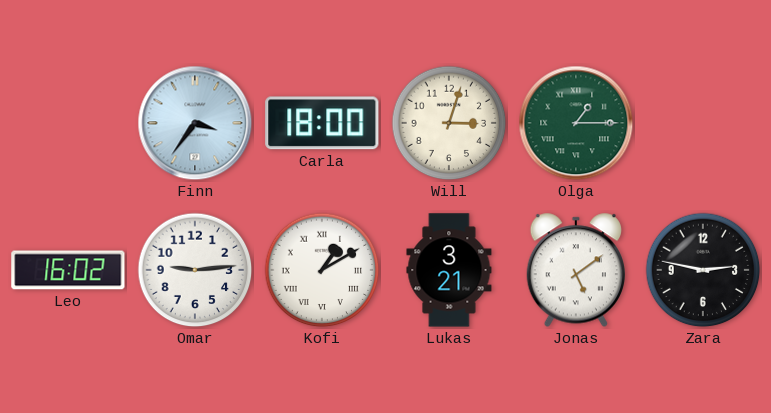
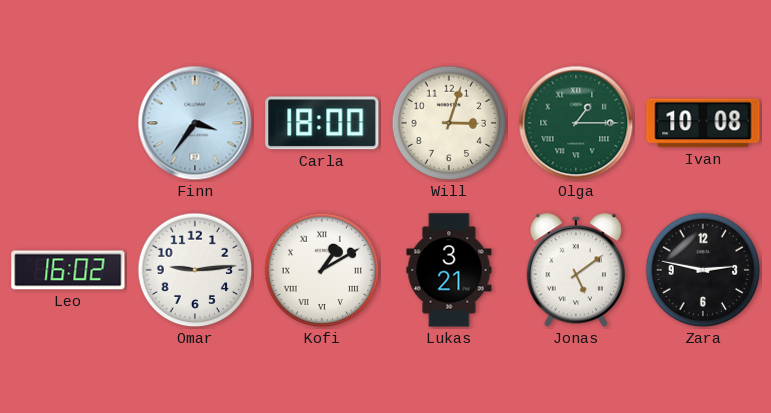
Ivan: none -> 10:08
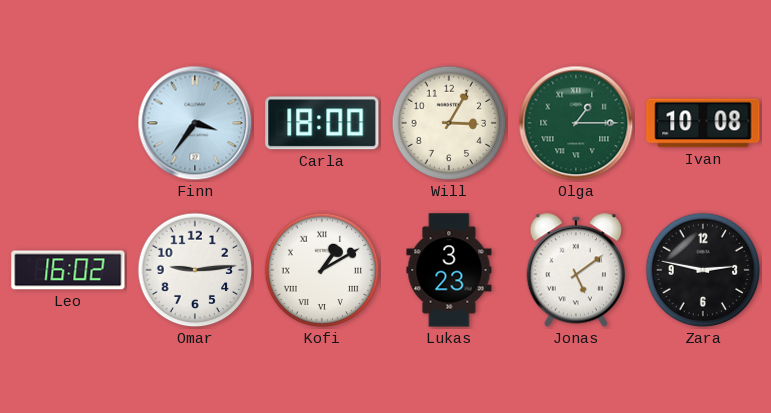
Will: 3:03 -> 3:05
Lukas: 3:21 -> 3:23
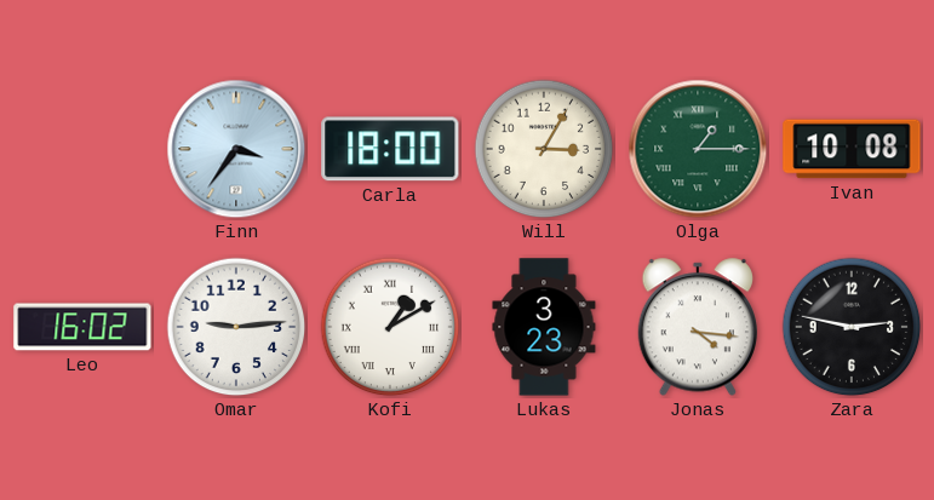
Jonas: 5:09 -> 4:16
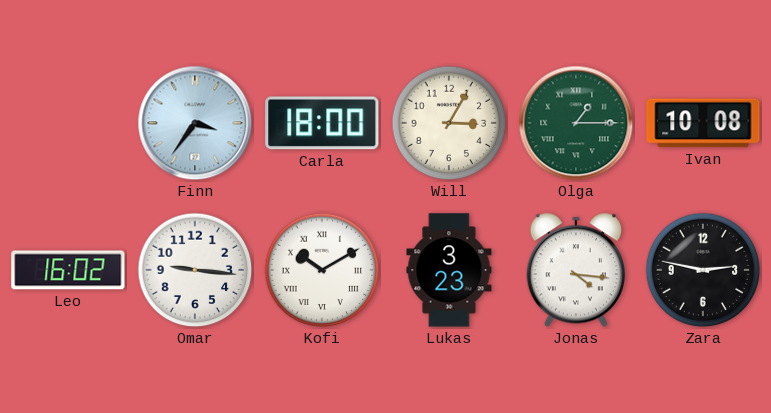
Omar: 9:14 -> 9:16
Kofi: 1:10 -> 10:10
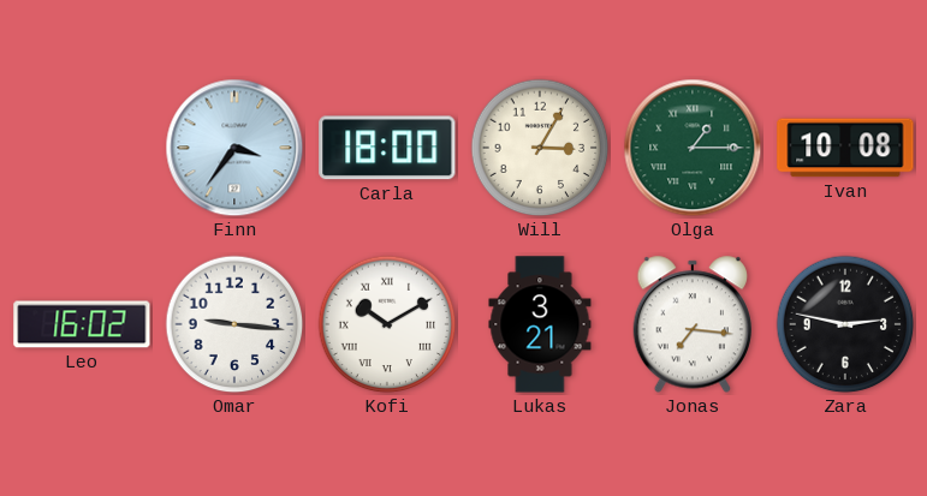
Lukas: 3:23 -> 3:21
Jonas: 4:16 -> 7:16
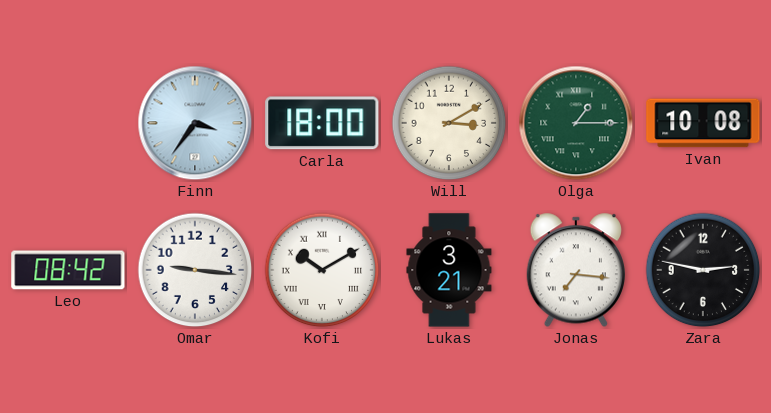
Will: 3:05 -> 3:10
Leo: 16:02 -> 08:42
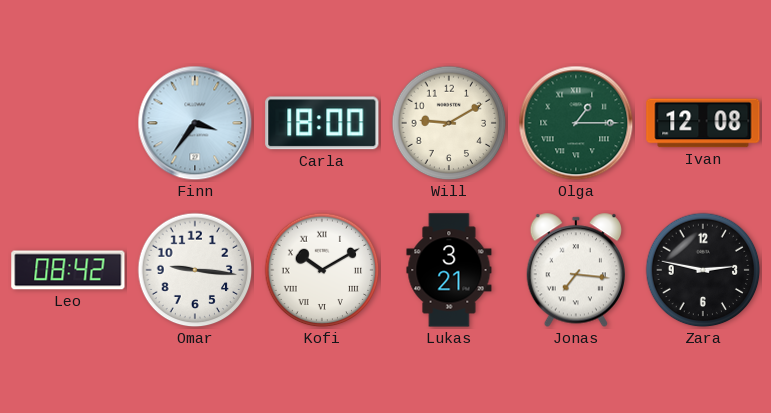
Will: 3:10 -> 9:10
Ivan: 10:08 -> 12:08
